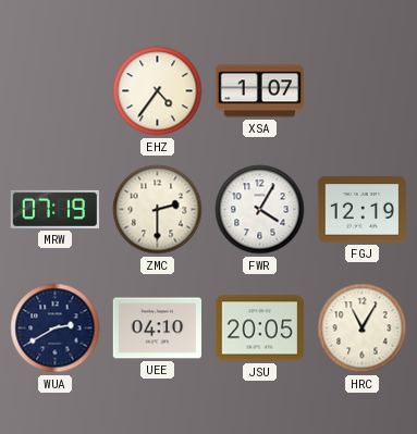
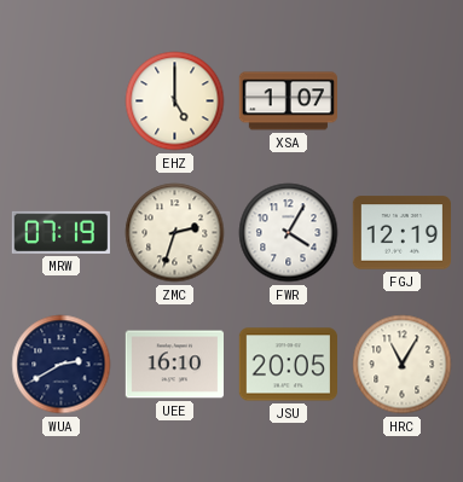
EHZ: 4:36 -> 5:00
ZMC: 2:30 -> 2:33
UEE: 04:10 -> 16:10
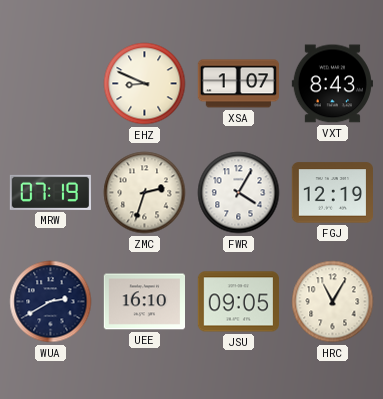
EHZ: 5:00 -> 8:49
VXT: none -> 8:43
JSU: 20:05 -> 09:05
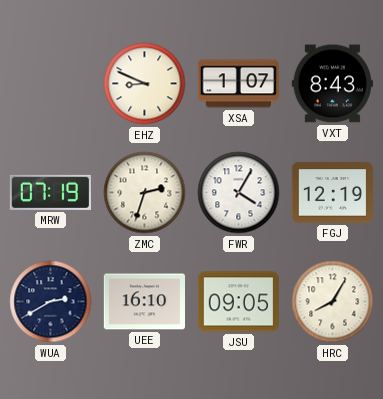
HRC: 11:05 -> 8:05
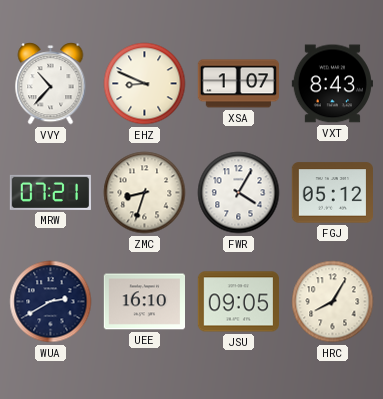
VVY: none -> 10:37
MRW: 07:19 -> 07:21
ZMC: 2:33 -> 8:33
FGJ: 12:19 -> 05:12
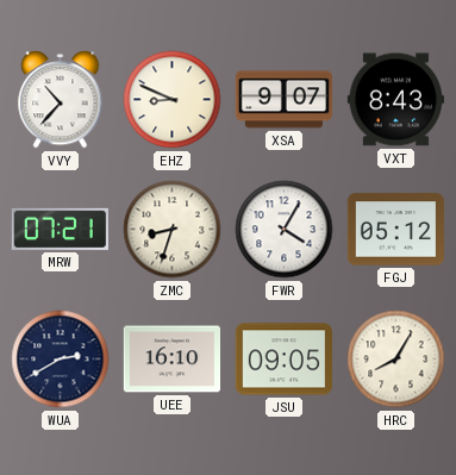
XSA: 1:07 -> 9:07
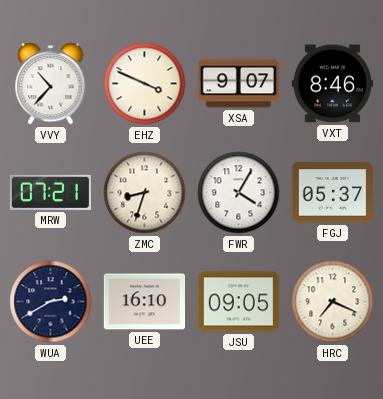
EHZ: 8:49 -> 3:49
VXT: 8:43 -> 8:46
FGJ: 05:12 -> 05:37
HRC: 8:05 -> 7:19
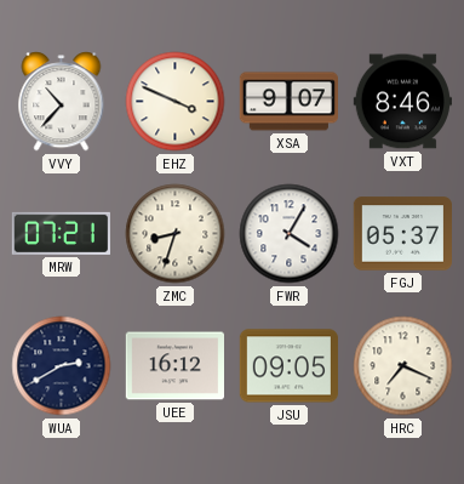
UEE: 16:10 -> 16:12
